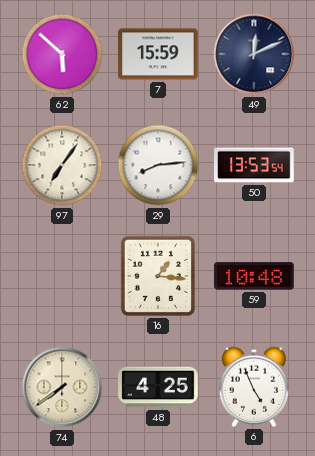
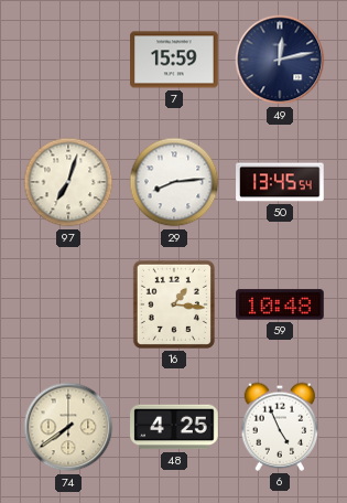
62: 5:52 -> none
49: 12:11 -> 12:13
97: 7:06 -> 7:03
50: 13:53 -> 13:45
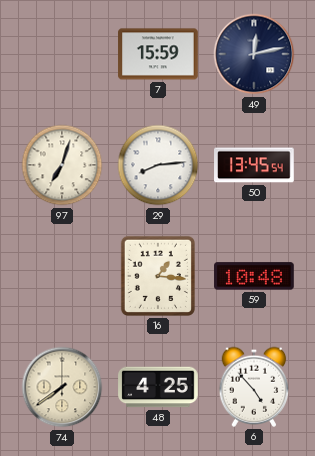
6: 4:56 -> 4:53
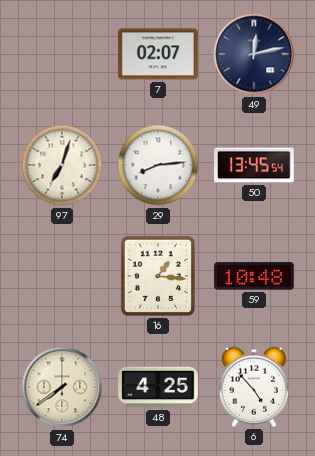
7: 15:59 -> 02:07
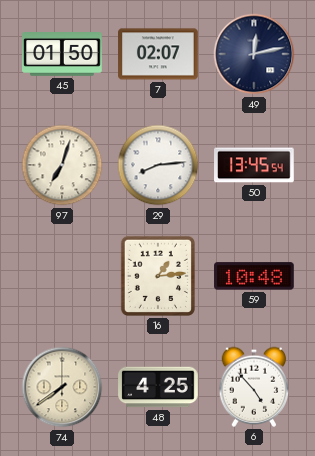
45: none -> 01:50
16: 1:16 -> 1:14
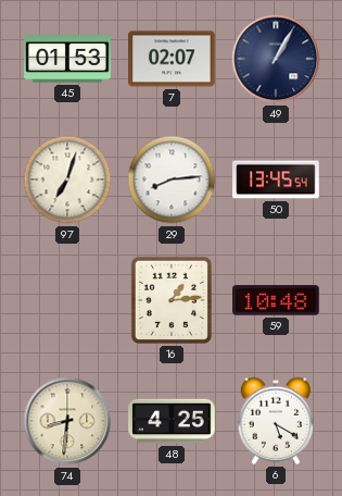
45: 01:50 -> 01:53
49: 12:13 -> 1:05
74: 7:39 -> 8:31
6: 4:53 -> 5:20
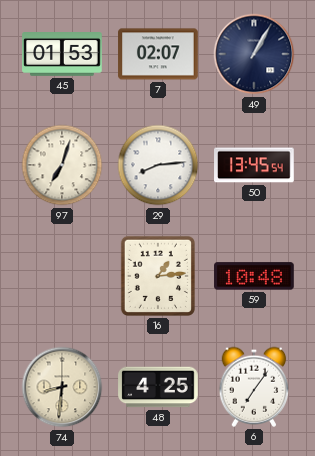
6: 5:20 -> 7:06
